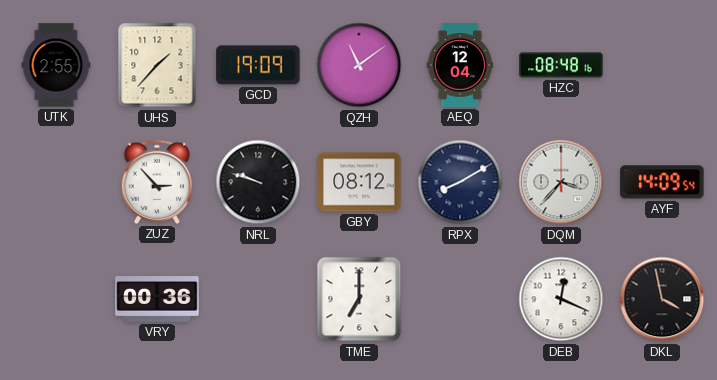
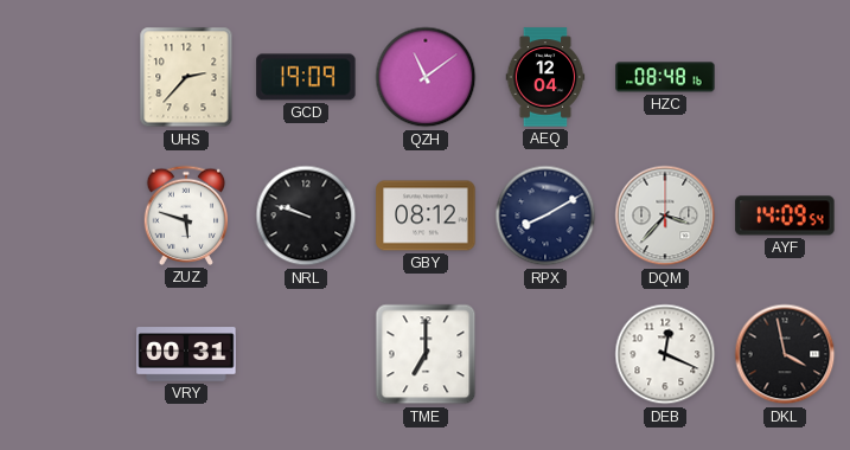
UTK: 2:55 -> none
UHS: 1:37 -> 2:37
ZUZ: 2:53 -> 5:48
VRY: 00:36 -> 00:31
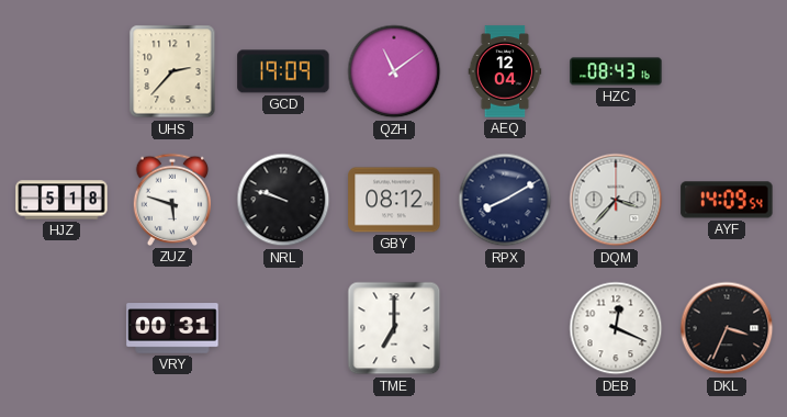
HZC: 08:48 -> 08:43
HJZ: none -> 5:18
DKL: 3:58 -> 3:34
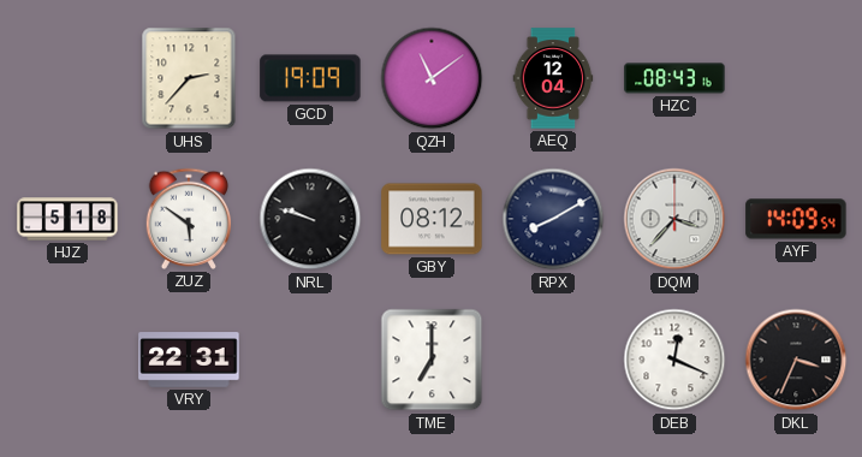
ZUZ: 5:48 -> 5:51
VRY: 00:31 -> 22:31
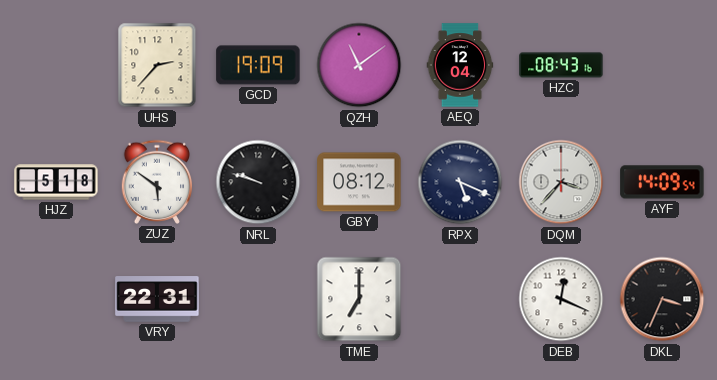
RPX: 8:10 -> 5:19
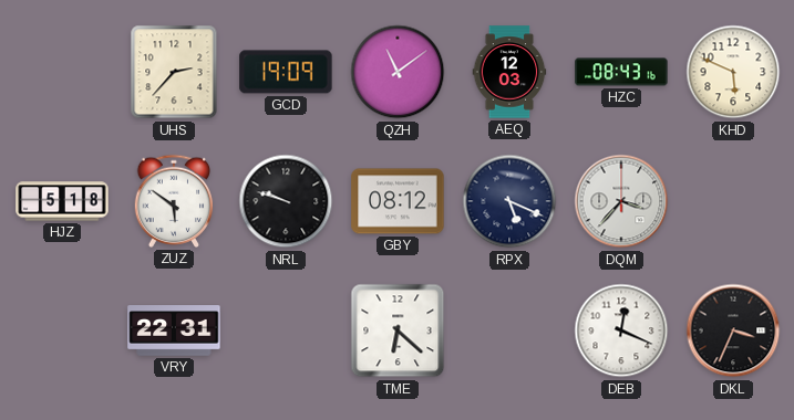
AEQ: 12:04 -> 12:03
KHD: none -> 5:49
AYF: 14:09 -> none
TME: 7:00 -> 6:22
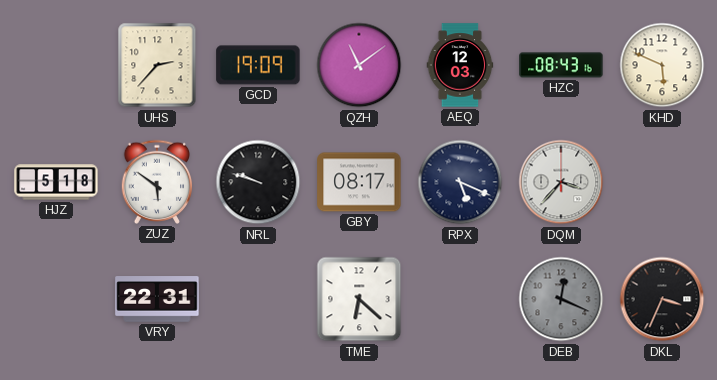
GBY: 08:12 -> 08:17
DEB dial: white -> grey
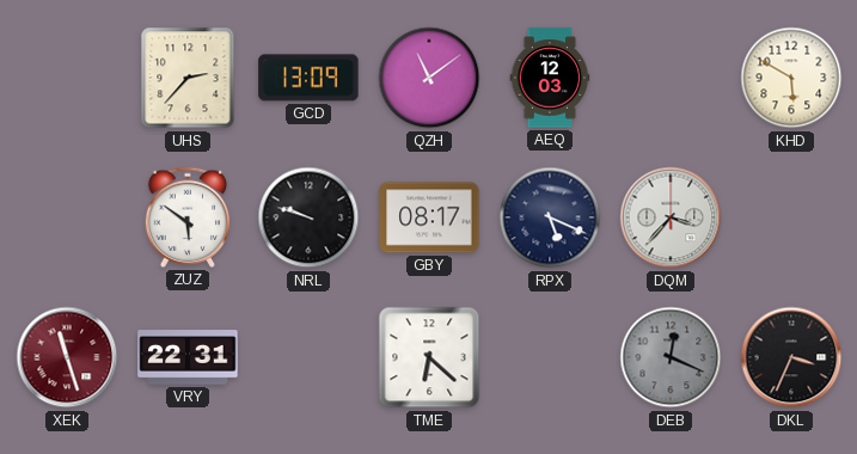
GCD: 19:09 -> 13:09
HZC: 08:43 -> none
KHD: 5:49 -> 5:50
HJZ: 5:18 -> none
XEK: none -> 11:27
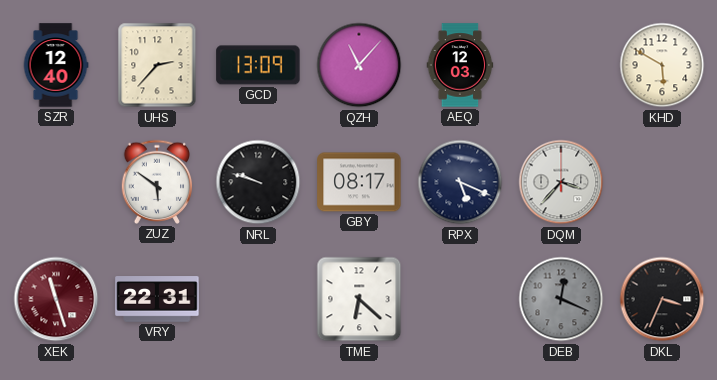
SZR: none -> 12:40
QZH: 11:09 -> 11:07
